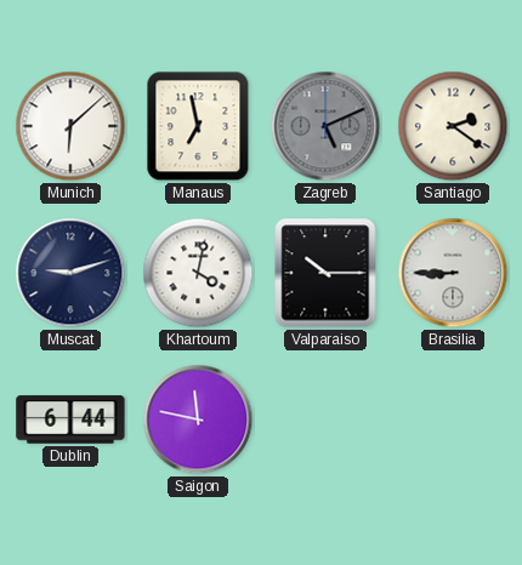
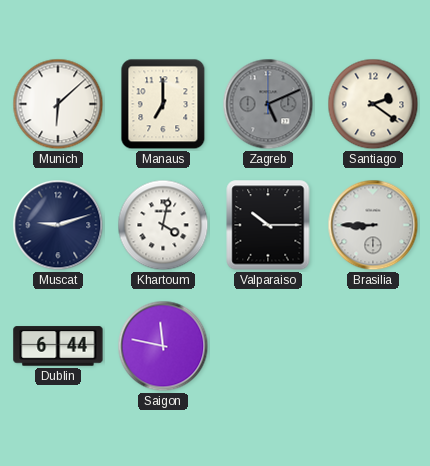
Manaus: 6:58 -> 7:00
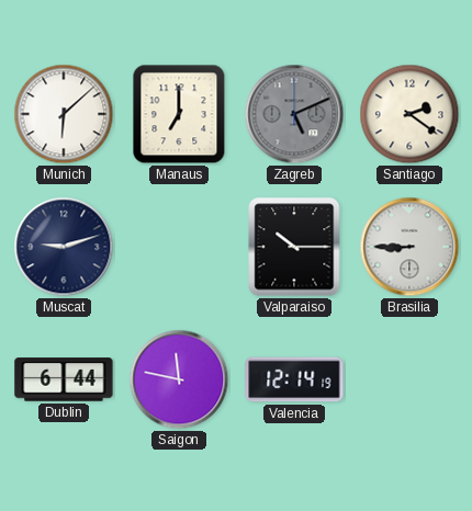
Khartoum: 4:02 -> none
Valencia: none -> 12:14
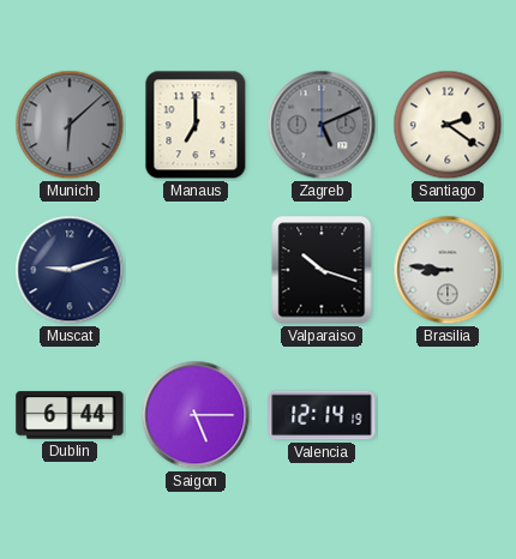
Munich dial: white -> grey
Valparaiso: 10:15 -> 10:18
Brasilia: 8:45 -> 8:46
Saigon: 11:47 -> 5:15
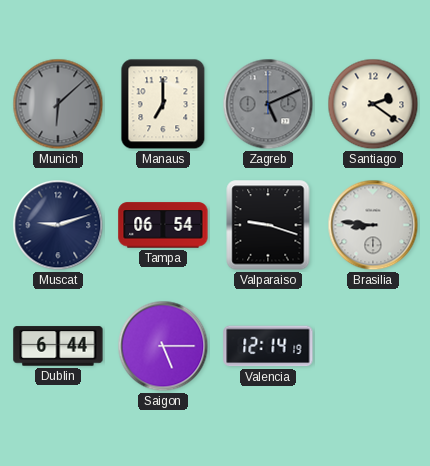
Tampa: none -> 06:54
Valparaiso: 10:18 -> 9:18
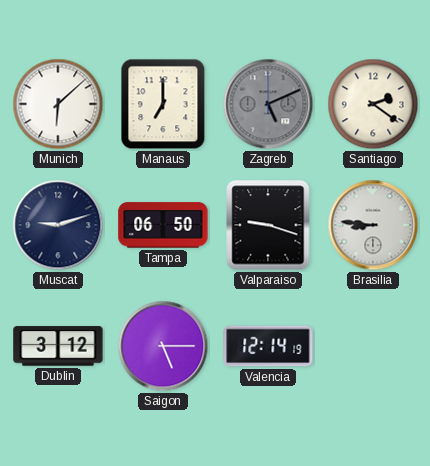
Munich dial: grey -> white
Tampa: 06:54 -> 06:50
Dublin: 6:44 -> 3:12
